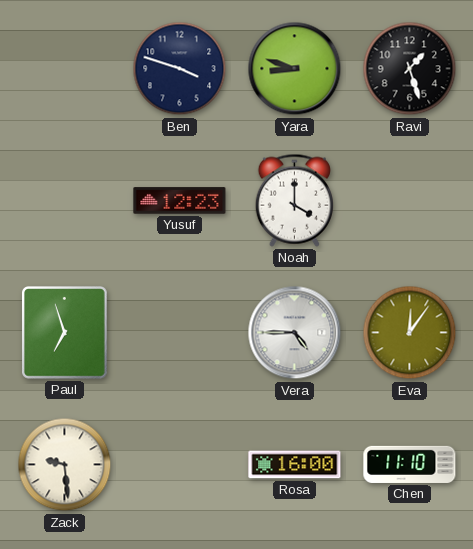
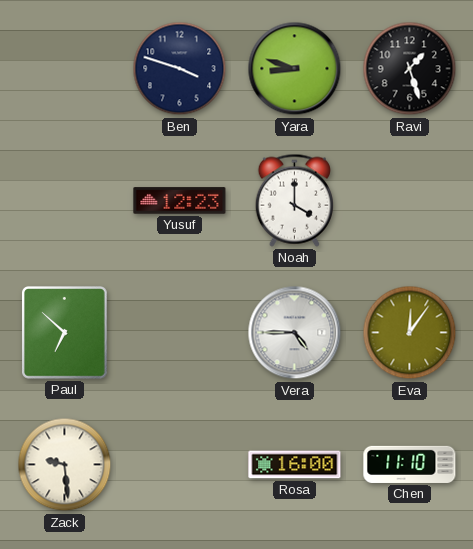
Paul: 6:57 -> 6:52
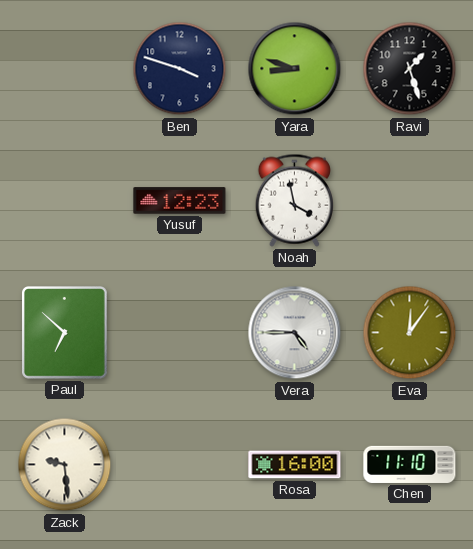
Noah: 4:00 -> 3:58
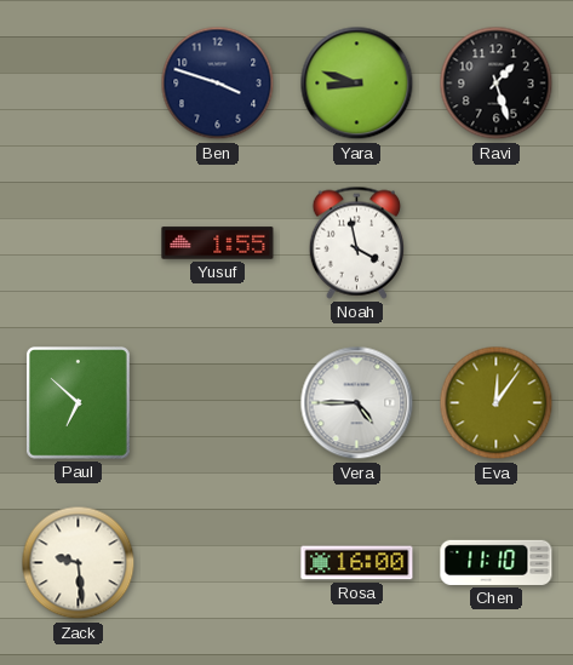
Yusuf: 12:23 -> 1:55
